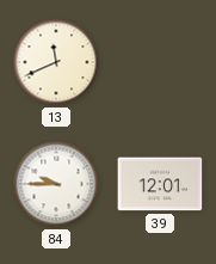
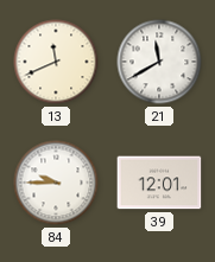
21: none -> 11:40
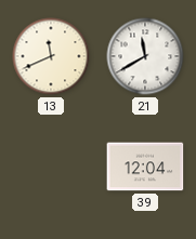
84: 9:45 -> none
39: 12:01 -> 12:04
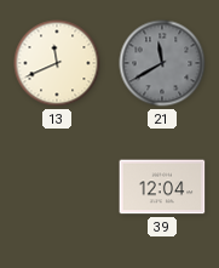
21 dial: white -> grey
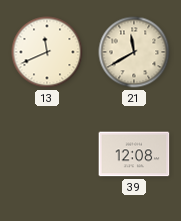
21 dial: grey -> cream
39: 12:04 -> 12:08
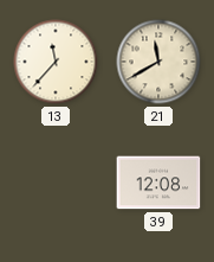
13: 11:41 -> 11:37
